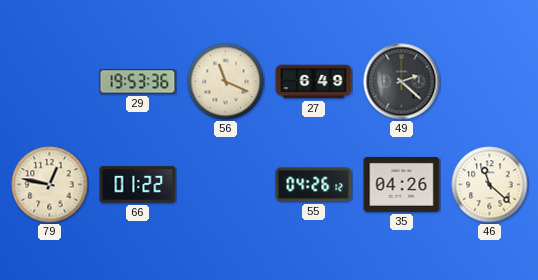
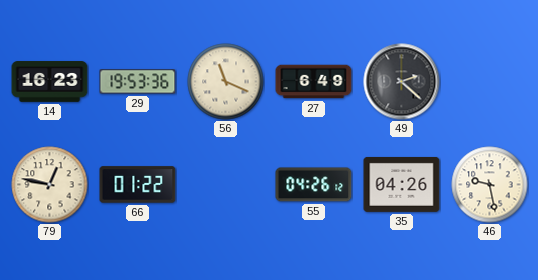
14: none -> 16:23
46: 11:22 -> 9:28
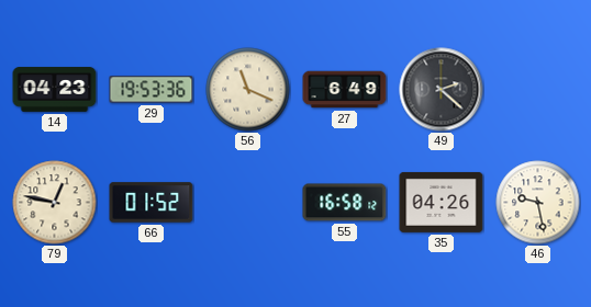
14: 16:23 -> 04:23
66: 01:22 -> 01:52
55: 04:26 -> 16:58
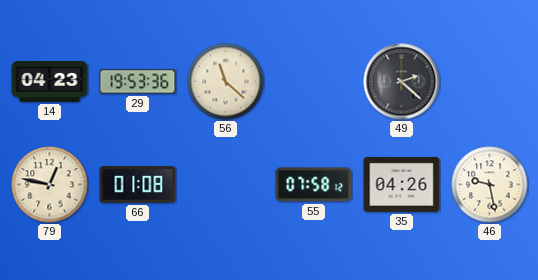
56: 11:19 -> 11:22
27: 6:49 -> none
66: 01:52 -> 01:08
55: 16:58 -> 07:58
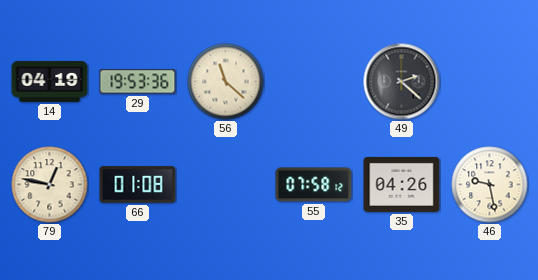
14: 04:23 -> 04:19
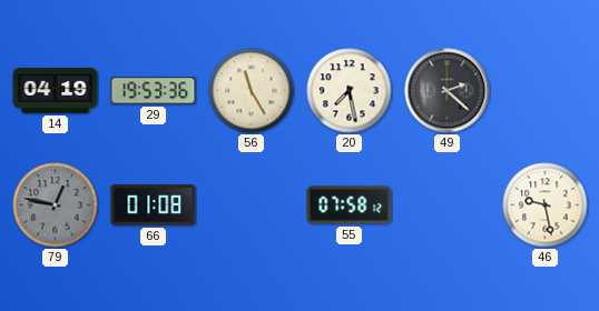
56: 11:22 -> 11:25
20: none -> 7:28
79 dial: cream -> grey
35: 04:26 -> none
